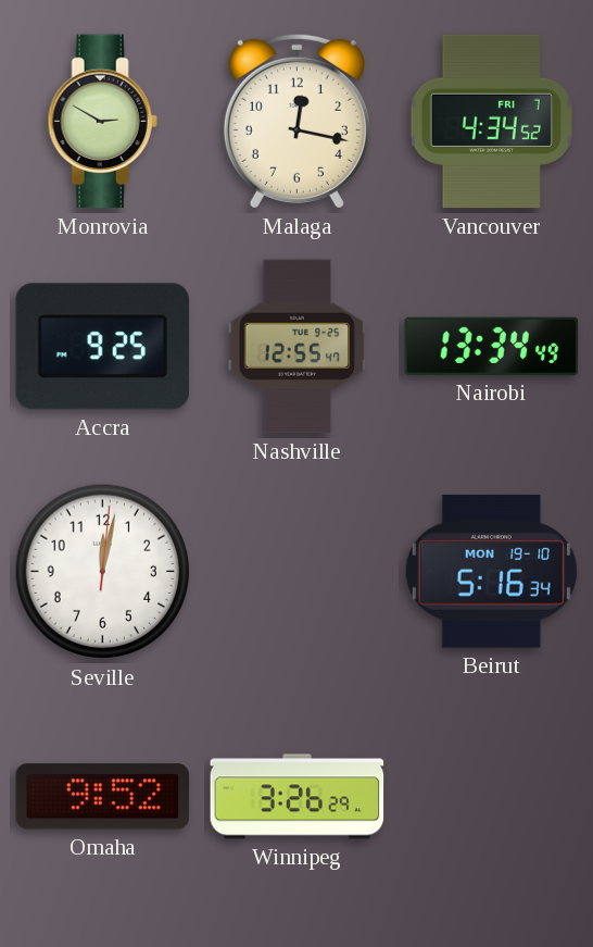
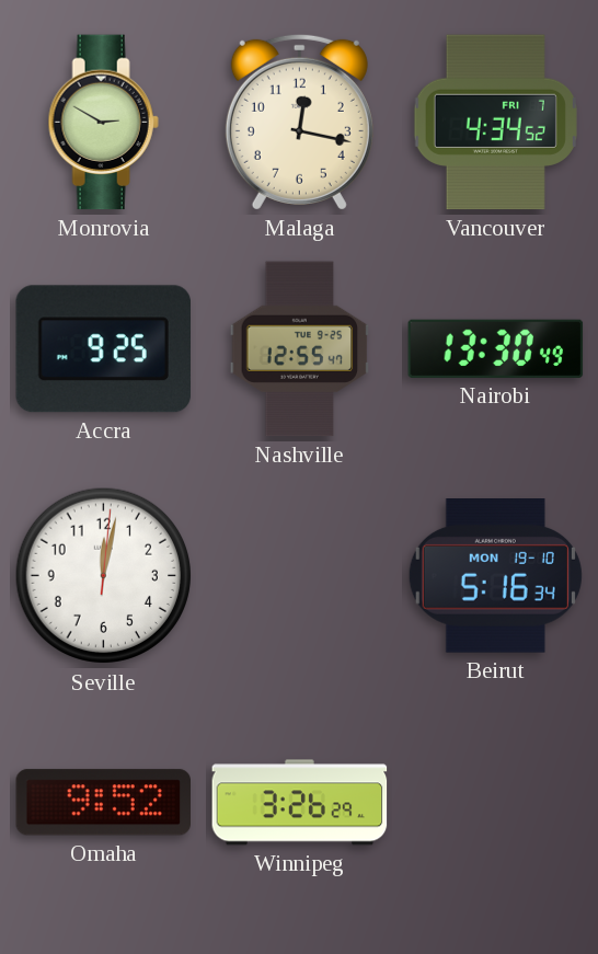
Nairobi: 13:34 -> 13:30
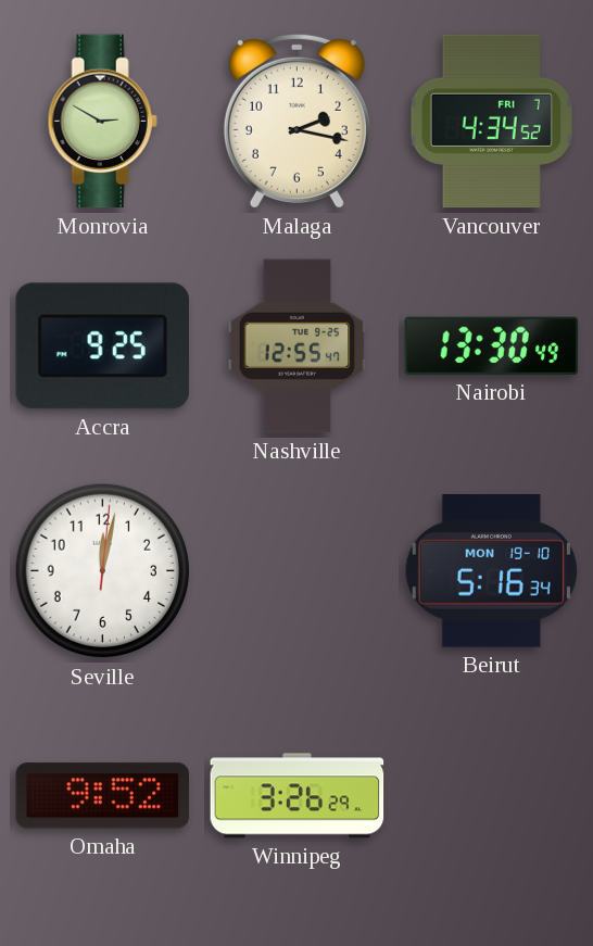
Malaga: 12:17 -> 2:17
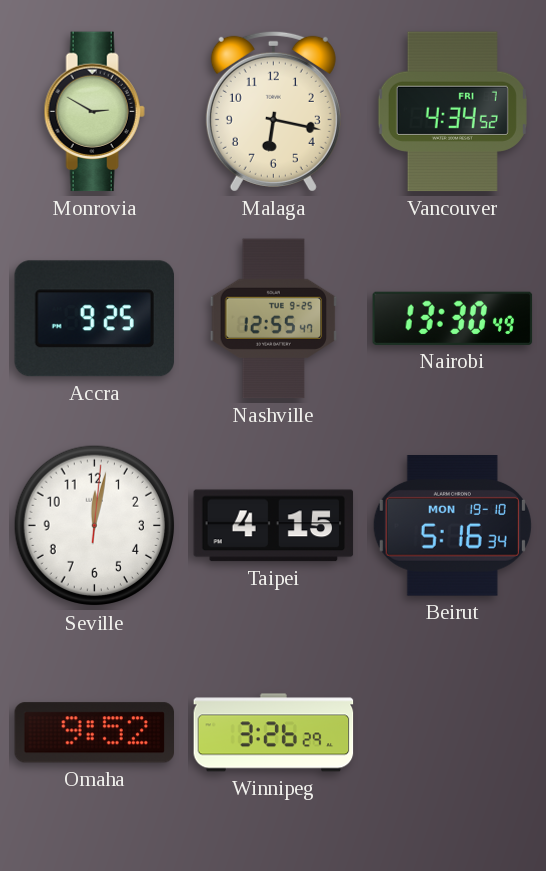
Malaga: 2:17 -> 6:17
Taipei: none -> 4:15
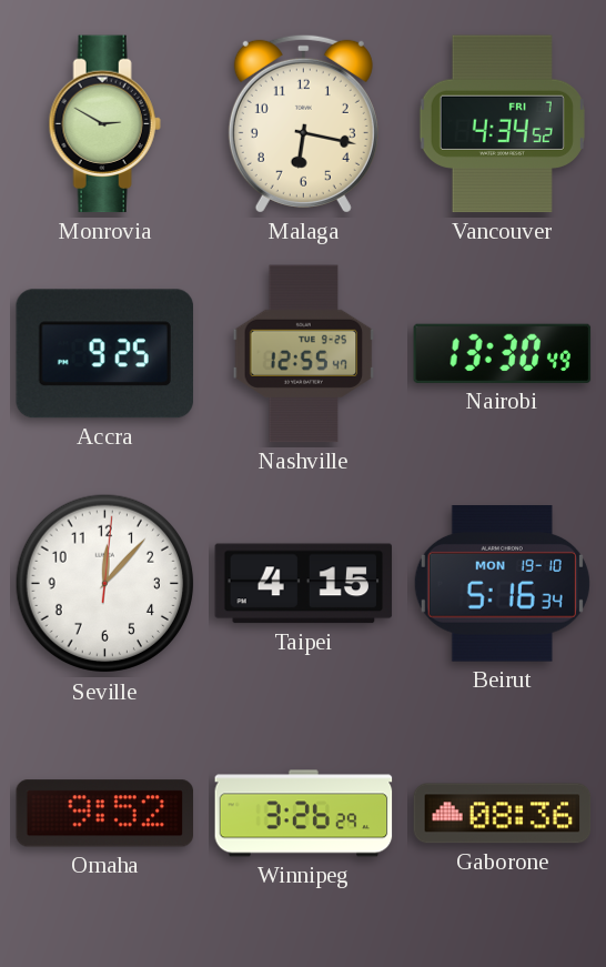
Seville: 12:02 -> 12:07
Gaborone: none -> 08:36
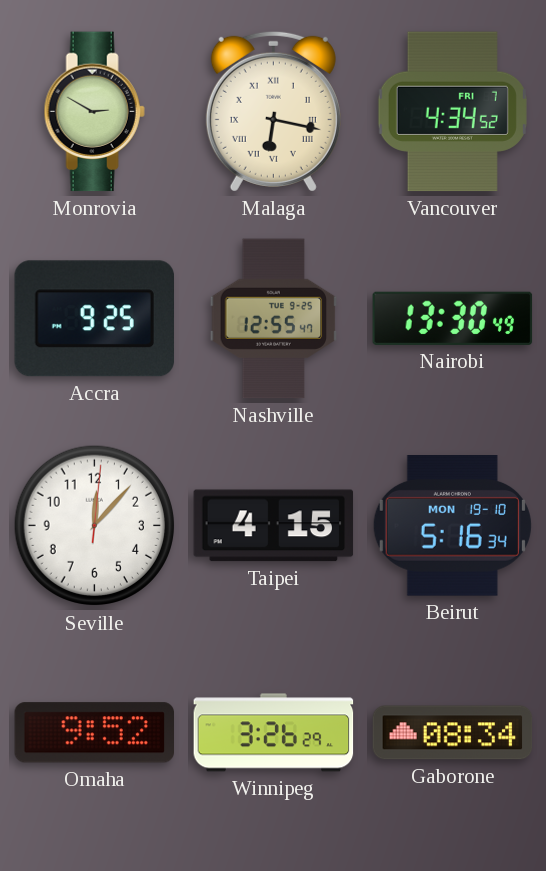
Malaga numerals: Arabic -> Roman
Gaborone: 08:36 -> 08:34
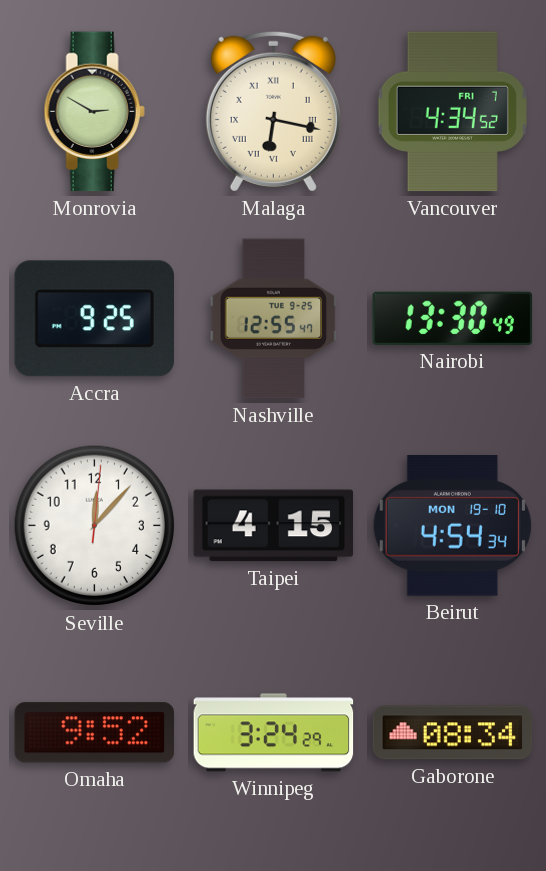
Beirut: 5:16 -> 4:54
Winnipeg: 3:26 -> 3:24
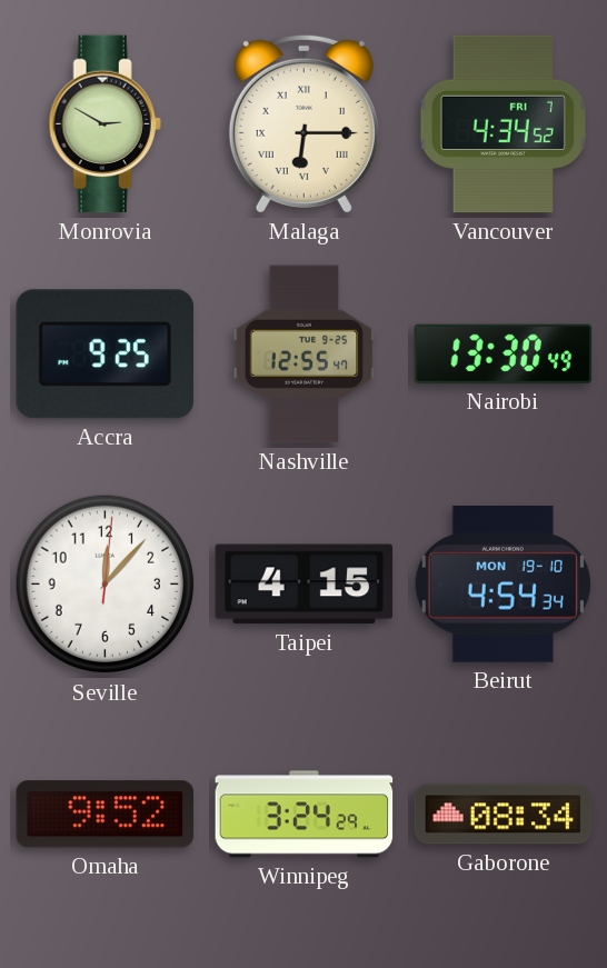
Malaga: 6:17 -> 6:15
